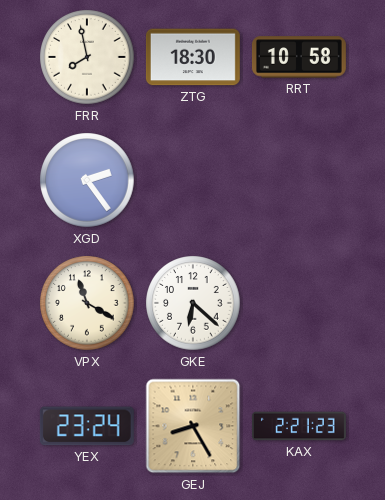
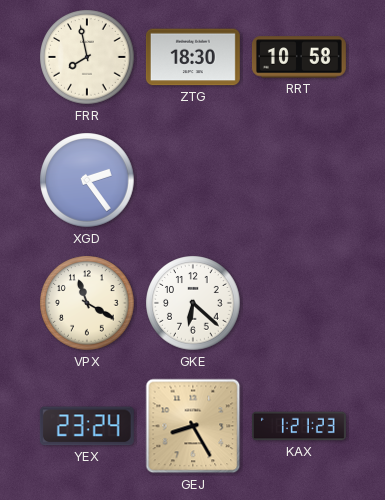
KAX: 2:21 -> 1:21
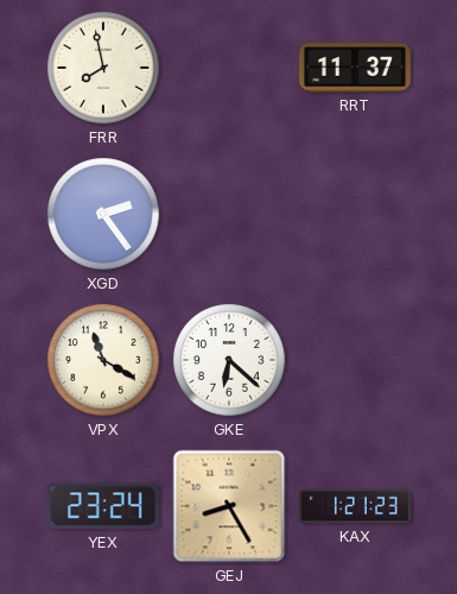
ZTG: 18:30 -> none
RRT: 10:58 -> 11:37
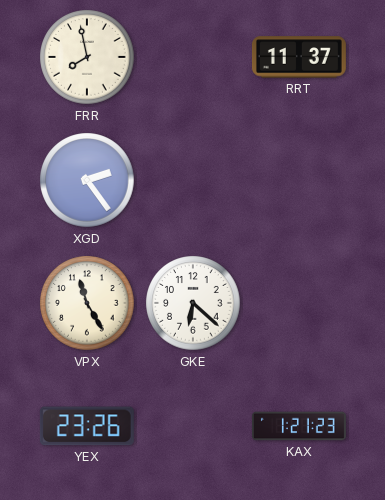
VPX: 11:20 -> 11:25
YEX: 23:24 -> 23:26
GEJ: 8:25 -> none
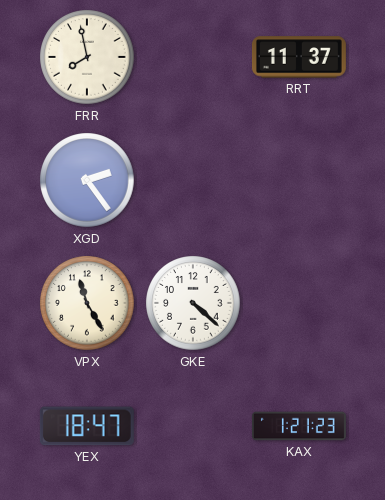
GKE: 6:22 -> 4:22
YEX: 23:26 -> 18:47
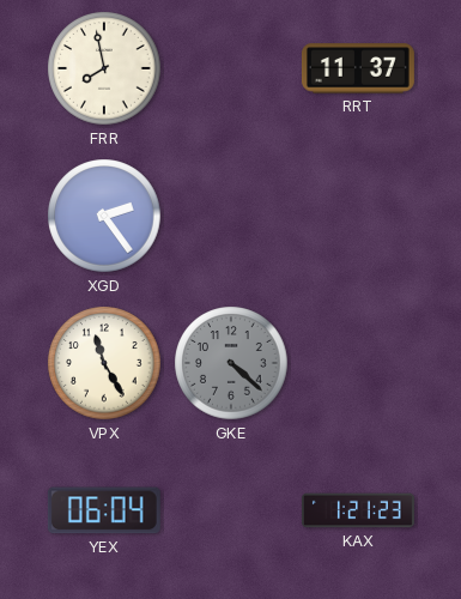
GKE dial: white -> grey
YEX: 18:47 -> 06:04
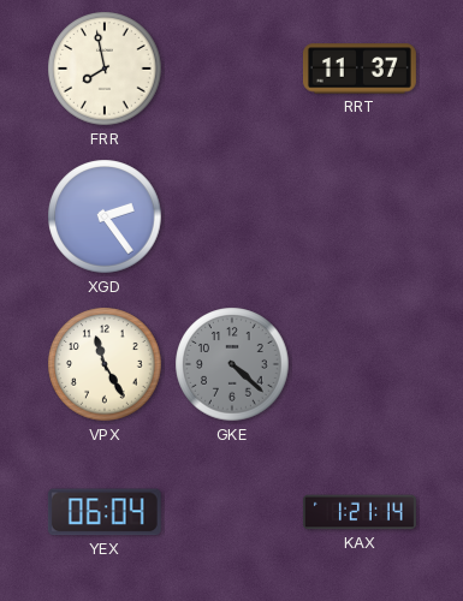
KAX: 1:21:23 -> 1:21:14
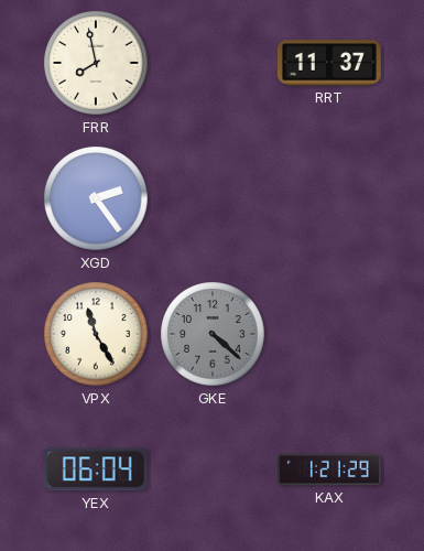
KAX: 1:21:14 -> 1:21:29
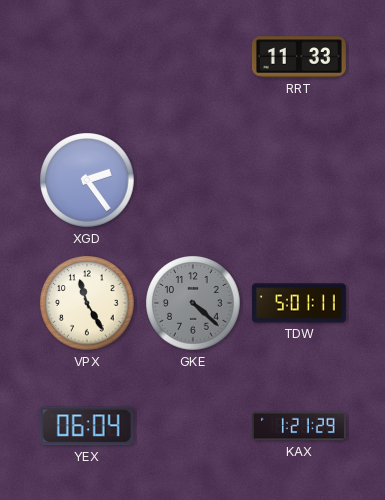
FRR: 7:58 -> none
RRT: 11:37 -> 11:33
TDW: none -> 5:01
